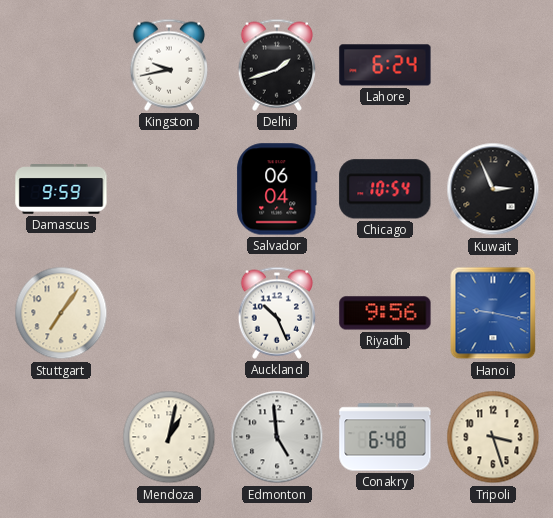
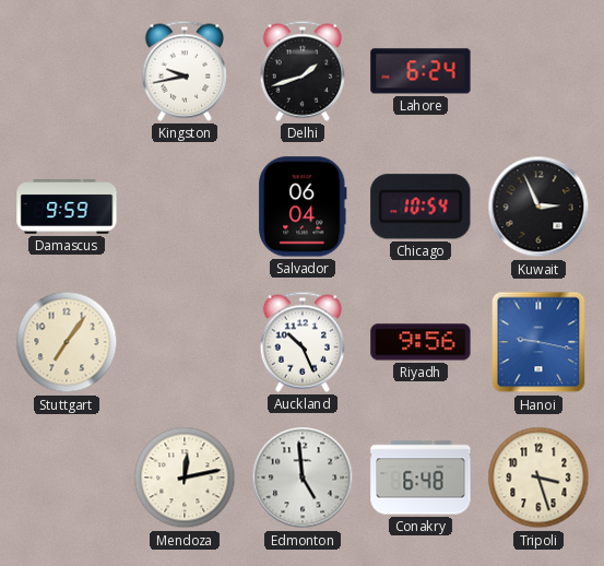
Mendoza: 1:02 -> 12:13
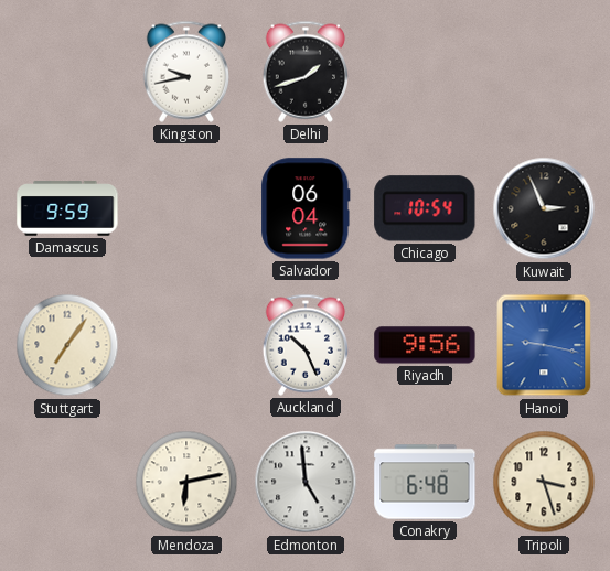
Lahore: 6:24 -> none
Mendoza: 12:13 -> 6:13
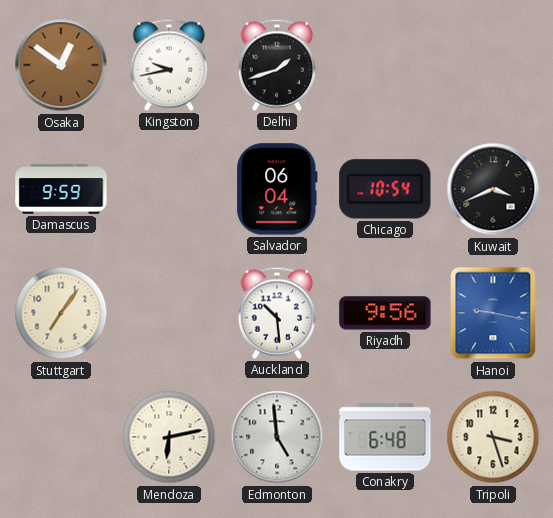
Osaka: none -> 12:51
Kuwait: 2:56 -> 3:41
Auckland: 10:26 -> 10:29
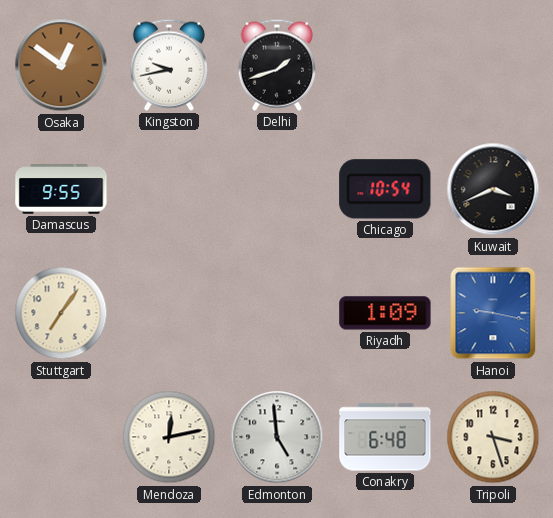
Damascus: 9:59 -> 9:55
Salvador: 06:04 -> none
Auckland: 10:29 -> none
Riyadh: 9:56 -> 1:09
Mendoza: 6:13 -> 12:13
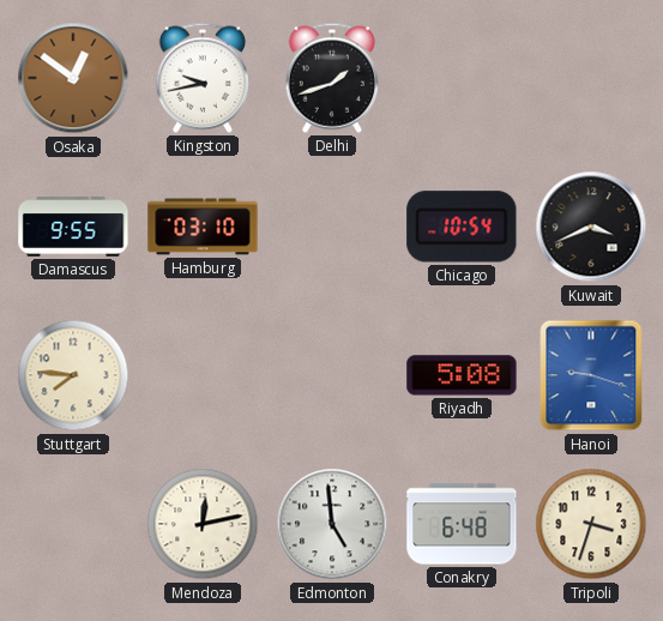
Hamburg: none -> 03:10
Stuttgart: 7:06 -> 7:46
Riyadh: 1:09 -> 5:08
Hanoi: 9:17 -> 9:18
Tripoli: 3:27 -> 3:33
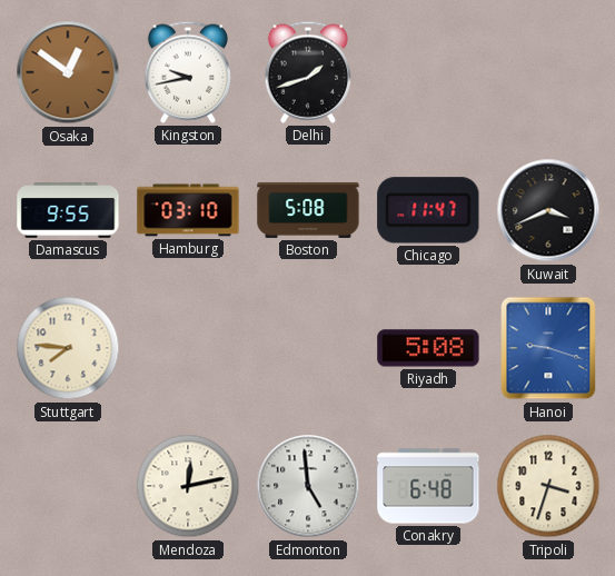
Boston: none -> 5:08
Chicago: 10:54 -> 11:47
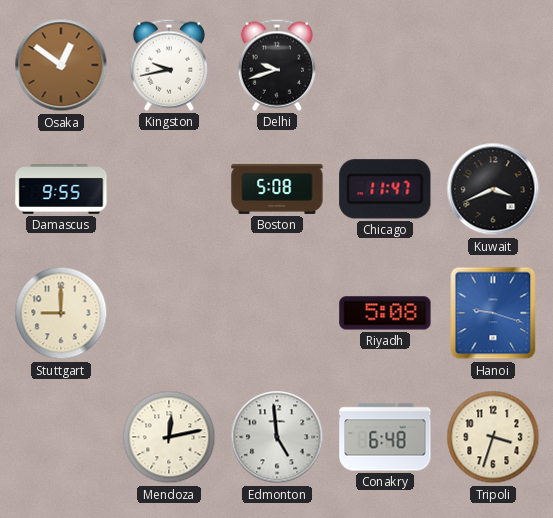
Delhi: 1:42 -> 9:42
Hamburg: 03:10 -> none
Stuttgart: 7:46 -> 9:00
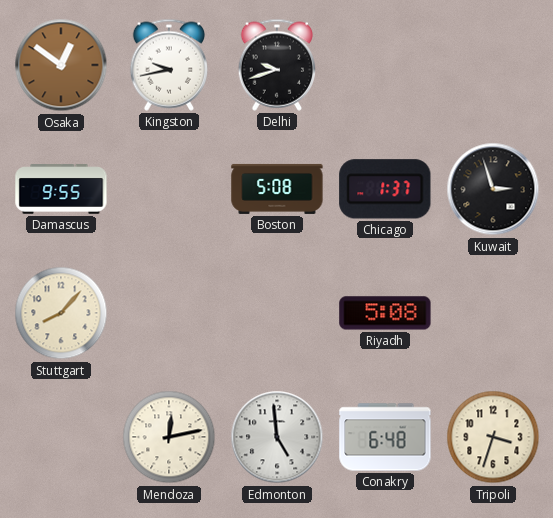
Chicago: 11:47 -> 1:37
Kuwait: 3:41 -> 2:57
Stuttgart: 9:00 -> 8:07
Hanoi: 9:18 -> none
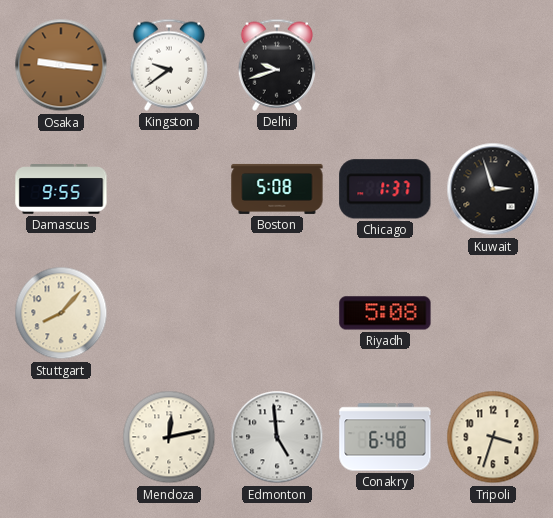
Osaka: 12:51 -> 9:16
Kingston: 9:43 -> 9:39
